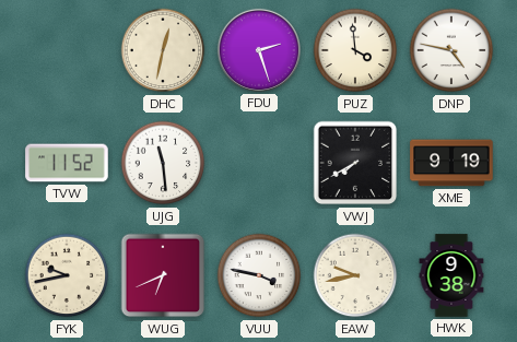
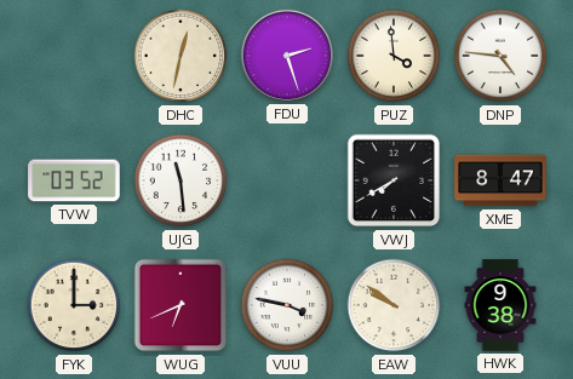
DNP: 4:47 -> 4:46
TVW: 11:52 -> 03:52
XME: 9:19 -> 8:47
FYK: 9:43 -> 3:00
EAW: 9:43 -> 9:51
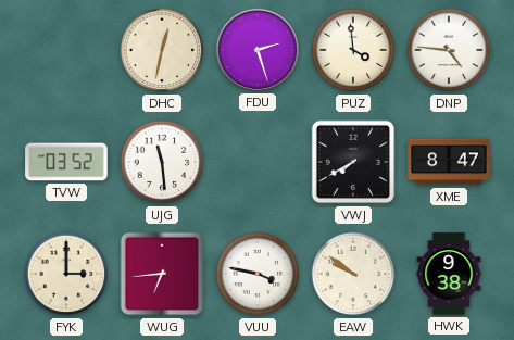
WUG: 6:41 -> 6:44
